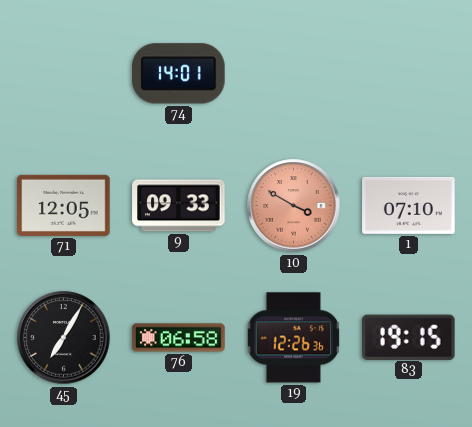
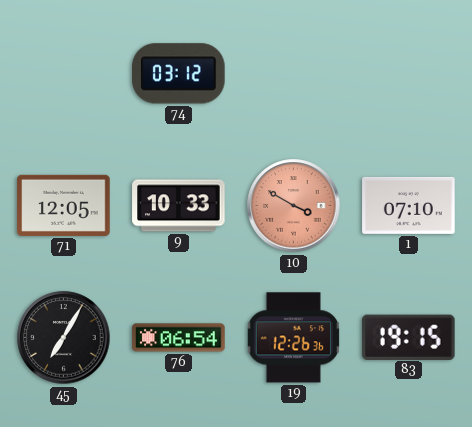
74: 14:01 -> 03:12
9: 09:33 -> 10:33
76: 06:58 -> 06:54
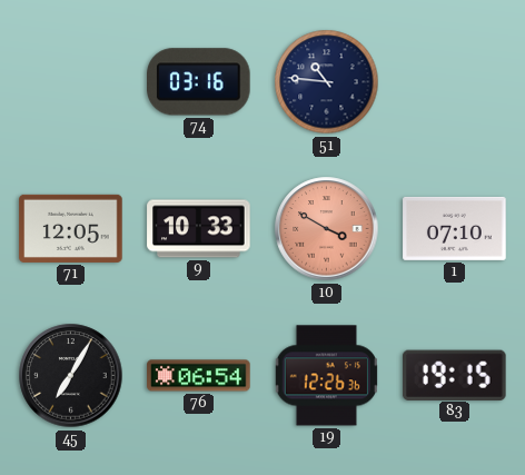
74: 03:12 -> 03:16
51: none -> 10:46
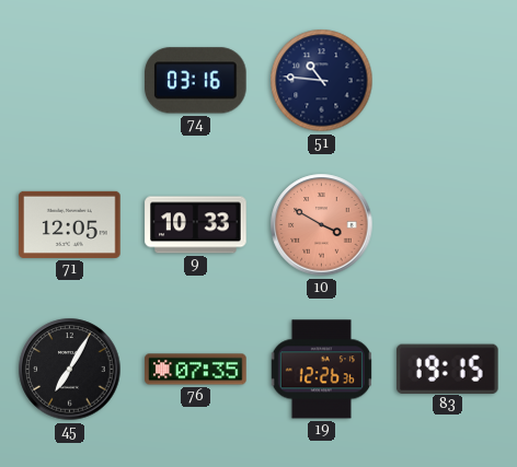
1: 07:10 -> none
76: 06:54 -> 07:35
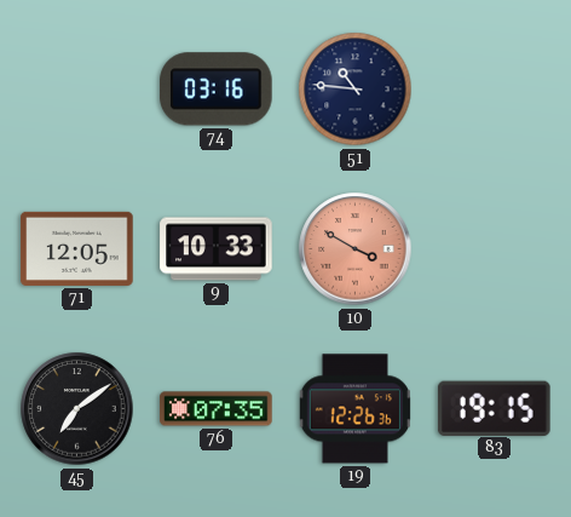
45: 7:05 -> 7:09
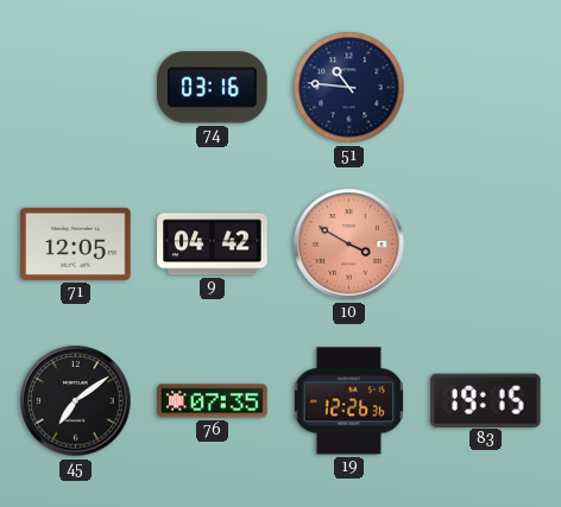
9: 10:33 -> 04:42
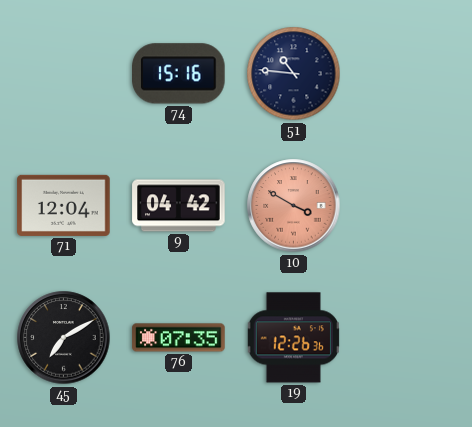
74: 03:16 -> 15:16
71: 12:05 -> 12:04
45: 7:09 -> 7:10
83: 19:15 -> none
